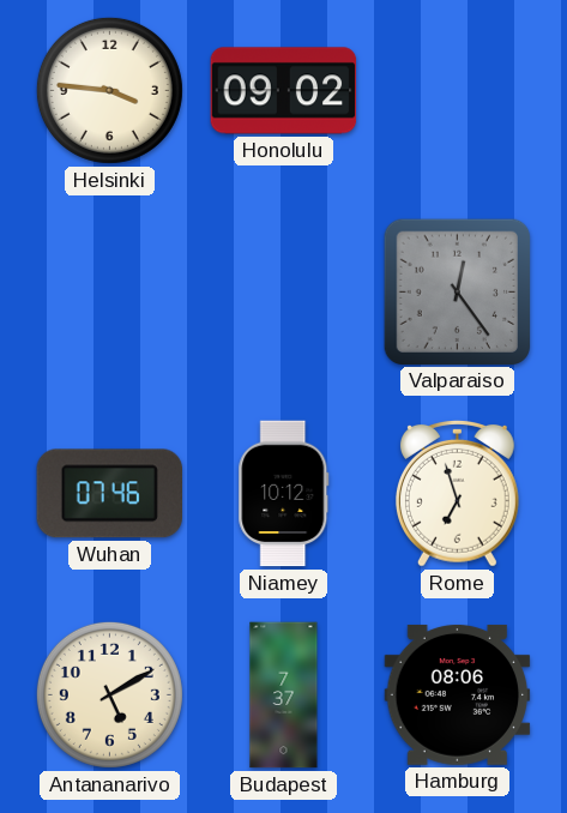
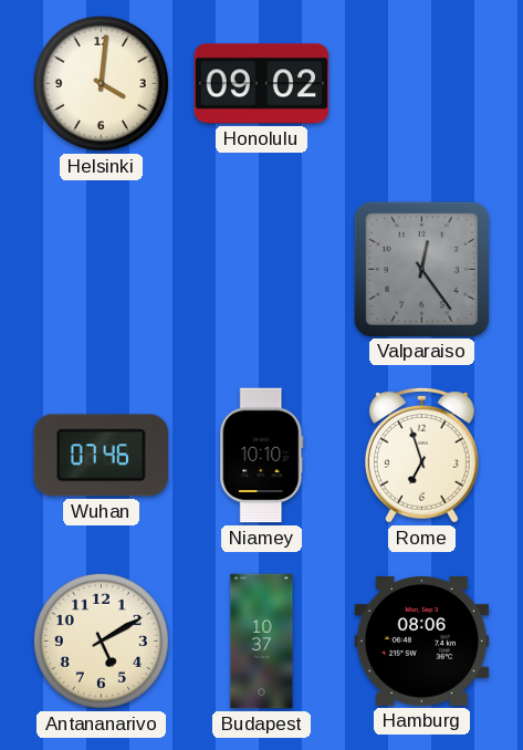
Helsinki: 3:46 -> 4:01
Niamey: 10:12 -> 10:10
Budapest: 7:37 -> 10:37
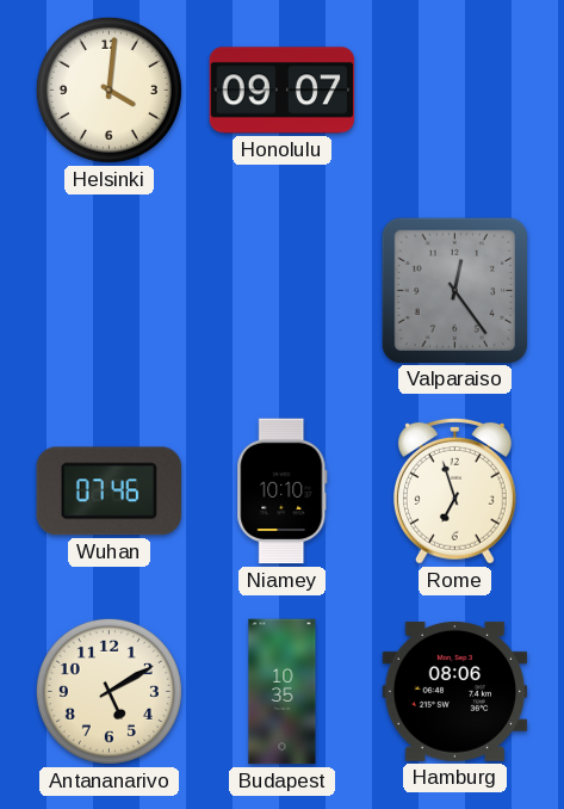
Honolulu: 09:02 -> 09:07
Budapest: 10:37 -> 10:35
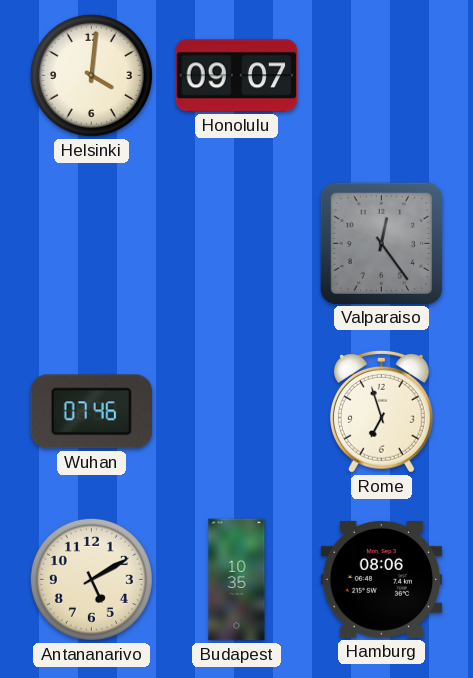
Niamey: 10:10 -> none
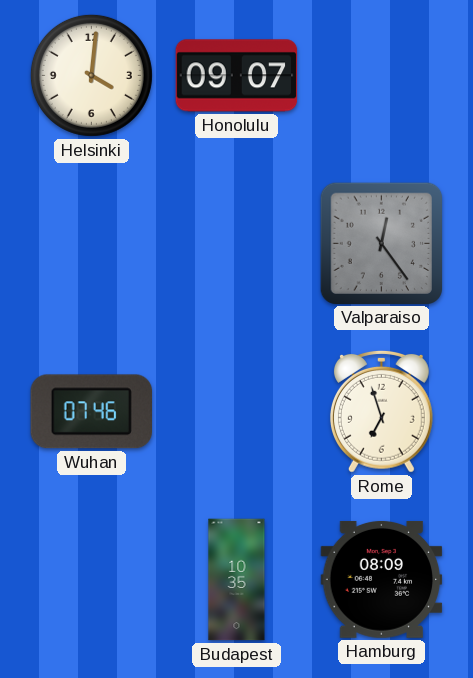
Antananarivo: 5:10 -> none
Hamburg: 08:06 -> 08:09
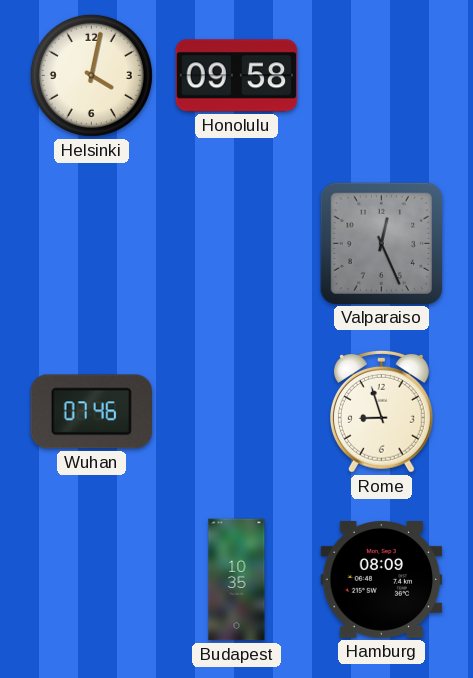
Helsinki: 4:01 -> 4:02
Honolulu: 09:07 -> 09:58
Valparaiso: 12:24 -> 12:26
Rome: 6:57 -> 8:57
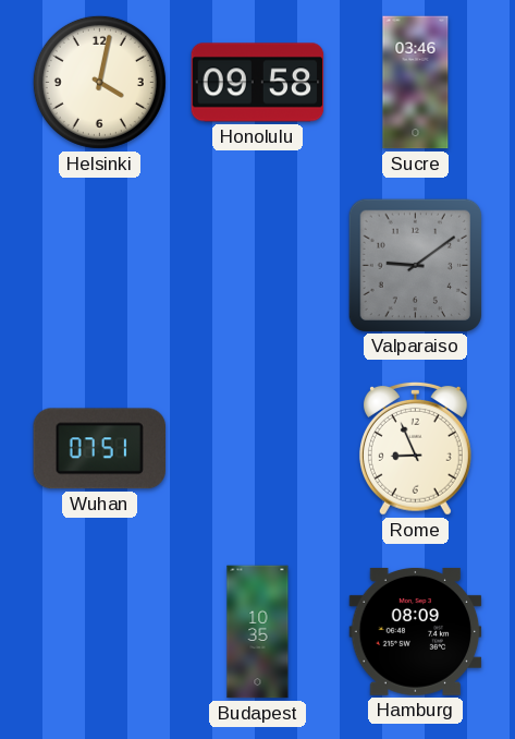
Sucre: none -> 03:46
Valparaiso: 12:26 -> 9:09
Wuhan: 07:46 -> 07:51
Rome: 8:57 -> 8:56
